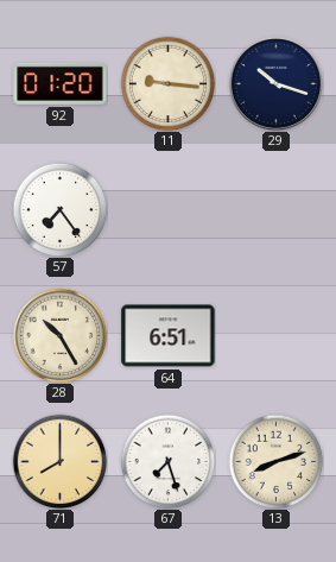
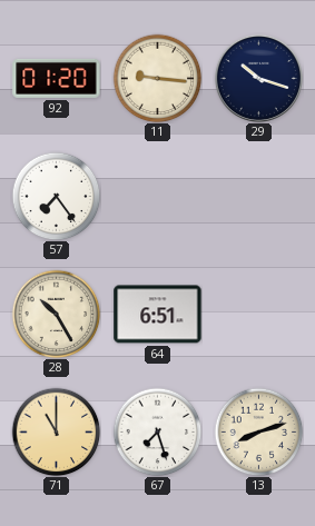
71: 8:00 -> 11:00
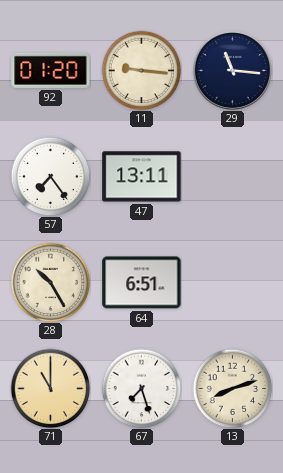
29: 10:18 -> 11:16
47: none -> 13:11
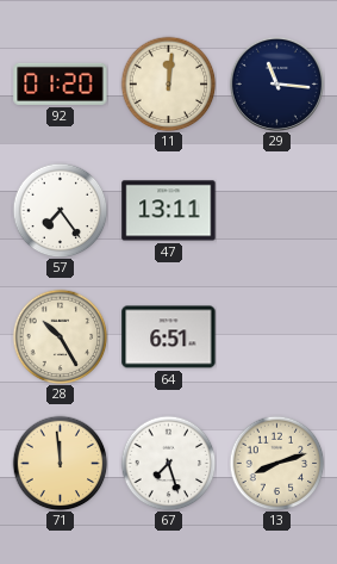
11: 9:16 -> 12:01
71: 11:00 -> 11:59
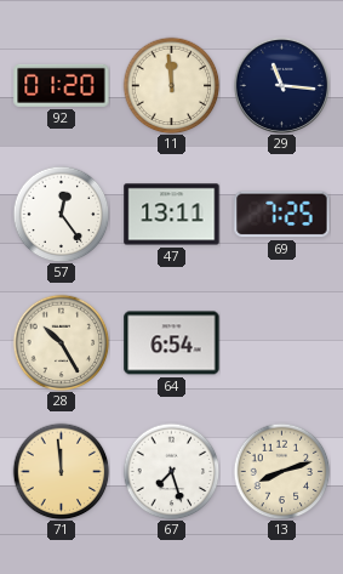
11: 12:01 -> 11:59
57: 7:24 -> 12:24
69: none -> 7:25
64: 6:51 -> 6:54
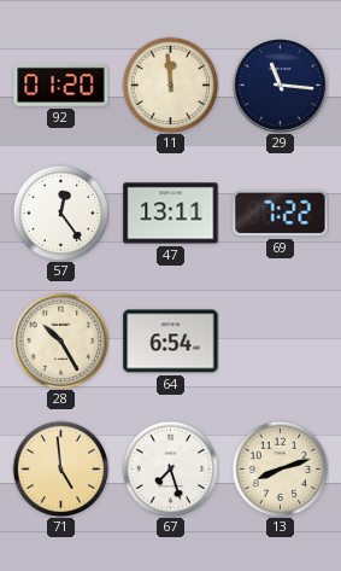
69: 7:25 -> 7:22
71: 11:59 -> 4:59
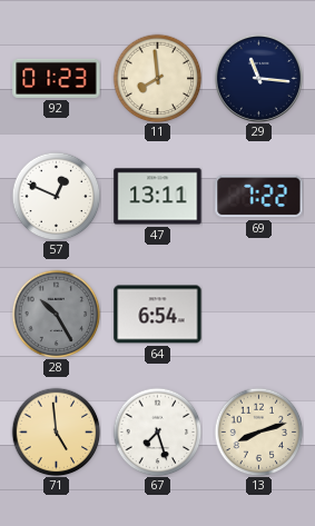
92: 01:20 -> 01:23
11: 11:59 -> 7:59
57: 12:24 -> 12:49
28 dial: cream -> grey
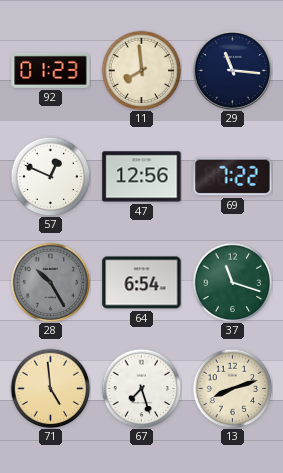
47: 13:11 -> 12:56
37: none -> 11:18
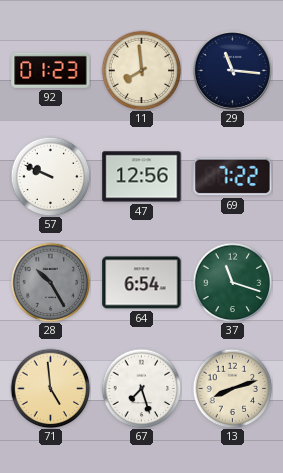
57: 12:49 -> 9:49
